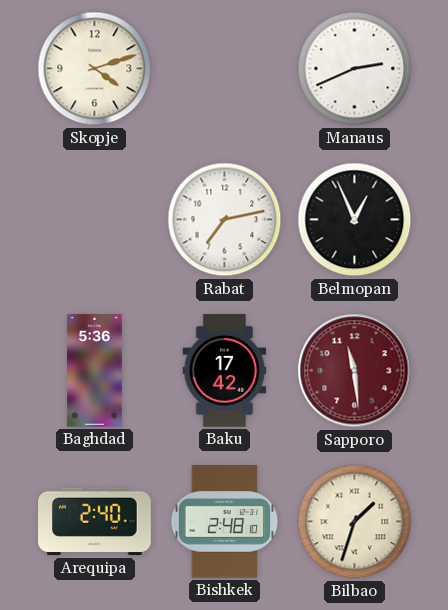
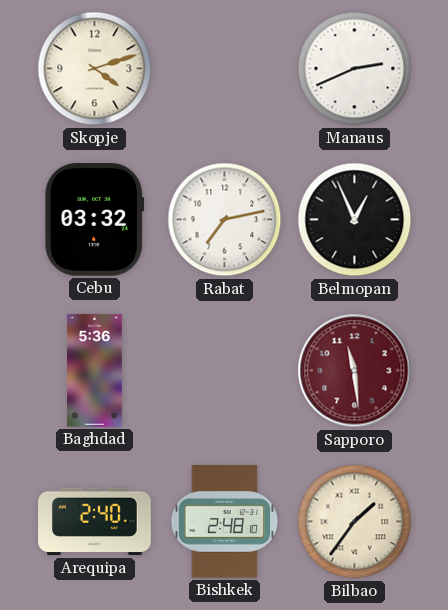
Cebu: none -> 03:32
Baku: 17:42 -> none
Bilbao: 1:33 -> 1:36
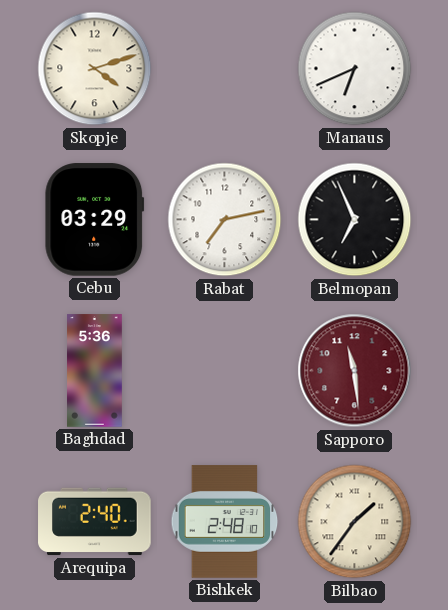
Manaus: 2:41 -> 6:41
Cebu: 03:32 -> 03:29
Belmopan: 12:56 -> 6:56
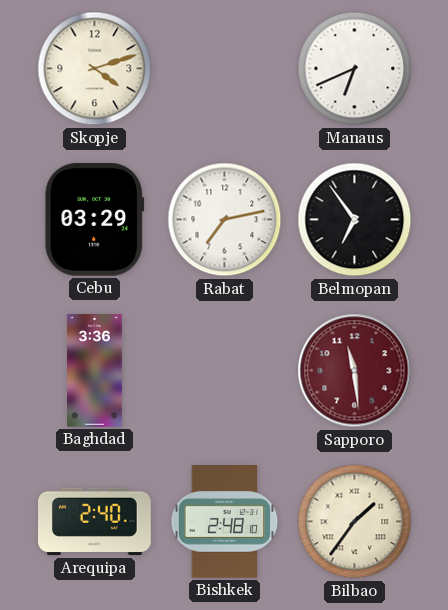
Belmopan: 6:56 -> 6:54
Baghdad: 5:36 -> 3:36
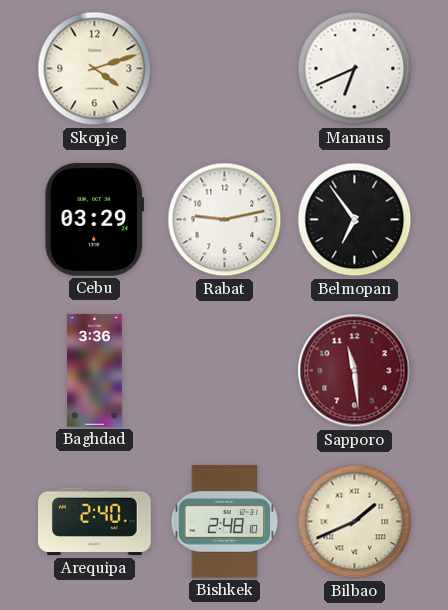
Rabat: 7:13 -> 9:13
Bilbao: 1:36 -> 1:41
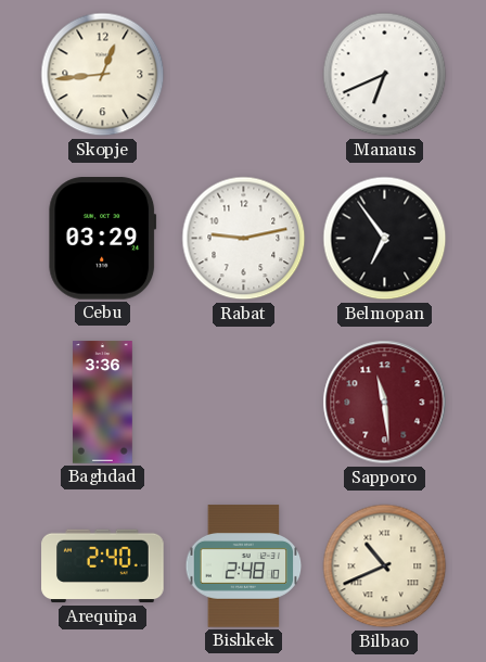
Skopje: 4:12 -> 12:44
Bilbao: 1:41 -> 10:41
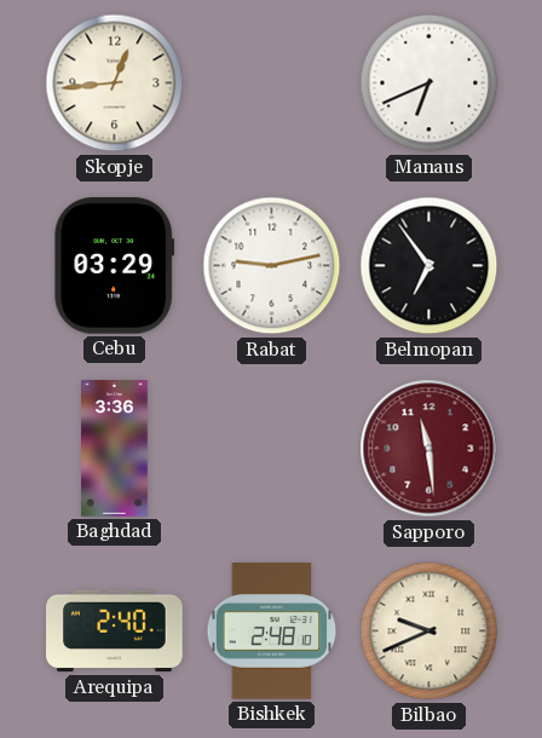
Bilbao: 10:41 -> 9:41
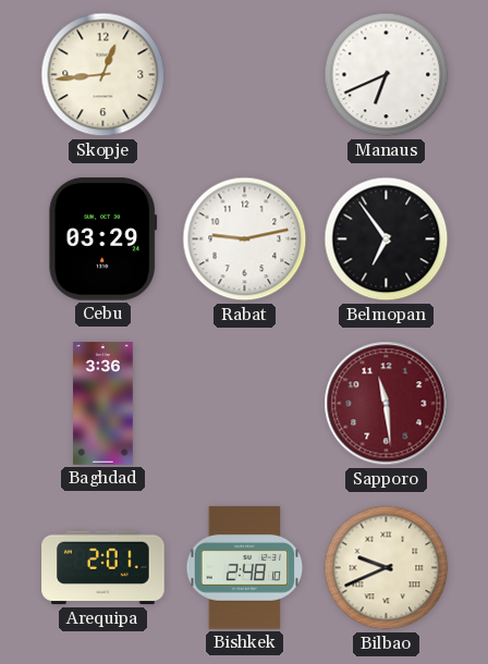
Arequipa: 2:40 -> 2:01
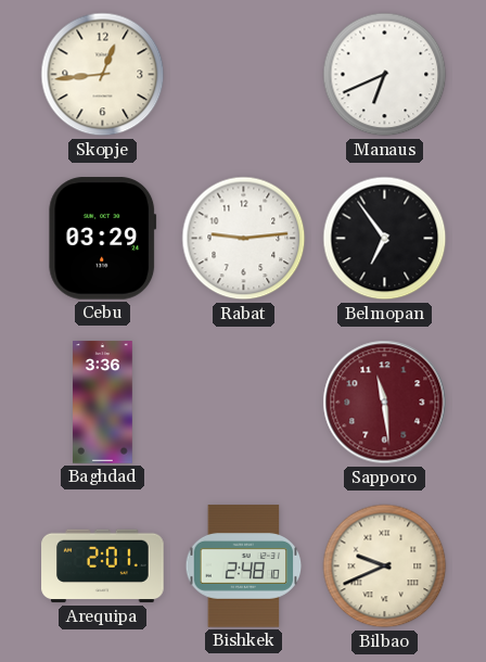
Rabat: 9:13 -> 9:14
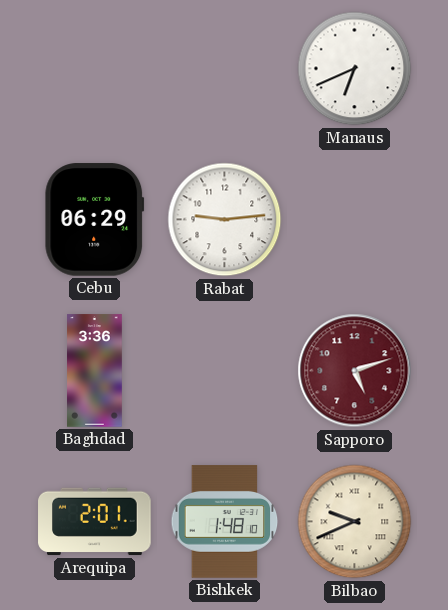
Skopje: 12:44 -> none
Cebu: 03:29 -> 06:29
Belmopan: 6:54 -> none
Sapporo: 11:29 -> 5:12
Bishkek: 2:48 -> 1:48
